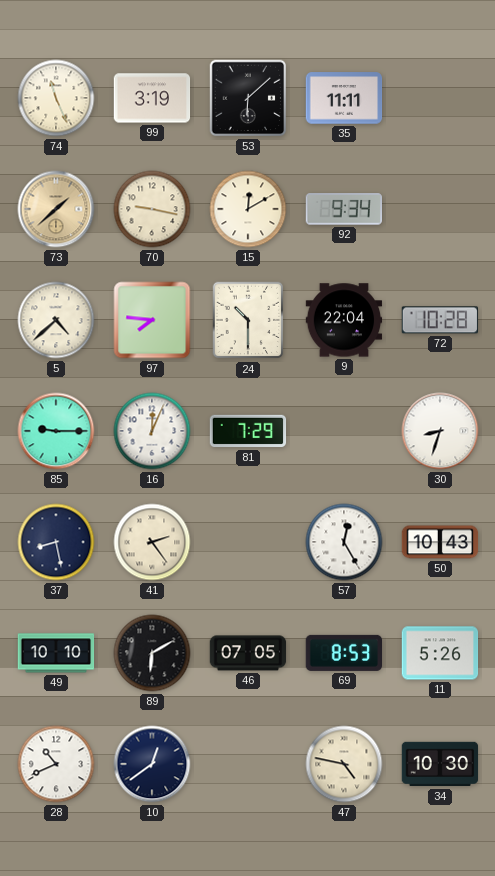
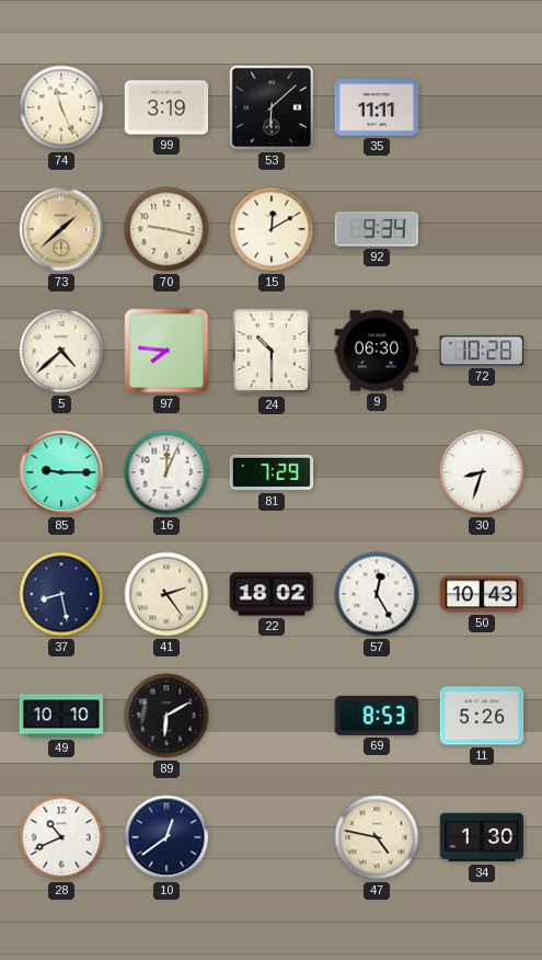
9: 22:04 -> 06:30
22: none -> 18:02
46: 07:05 -> none
34: 10:30 -> 1:30
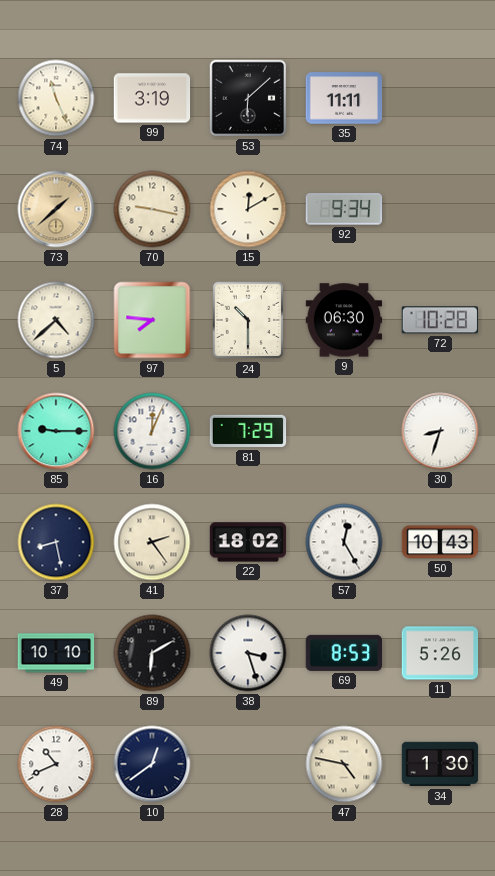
38: none -> 3:27
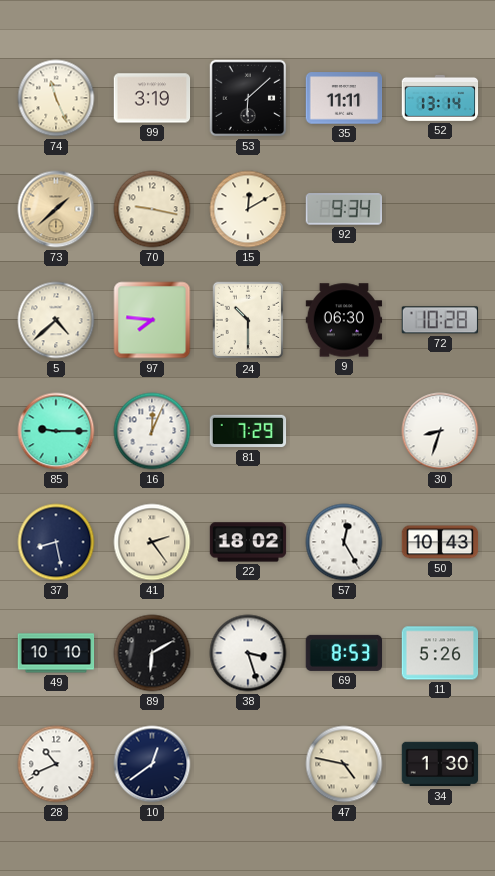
52: none -> 13:14
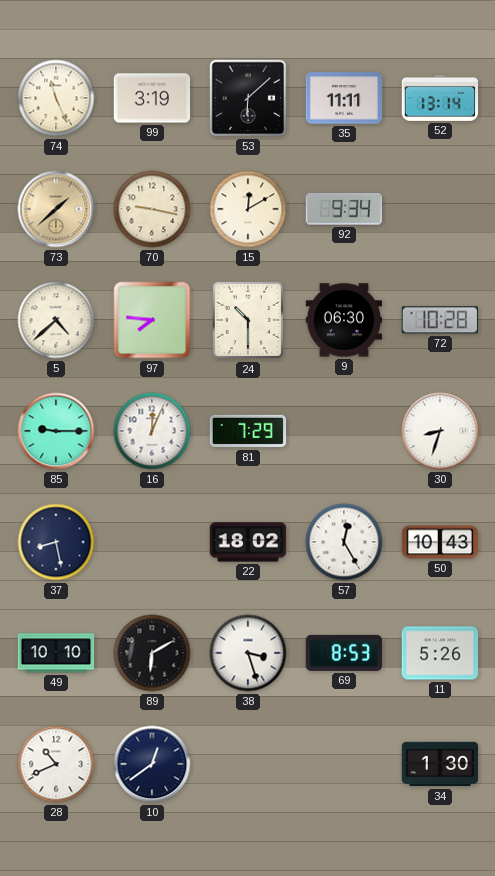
41: 2:24 -> none
47: 4:47 -> none
